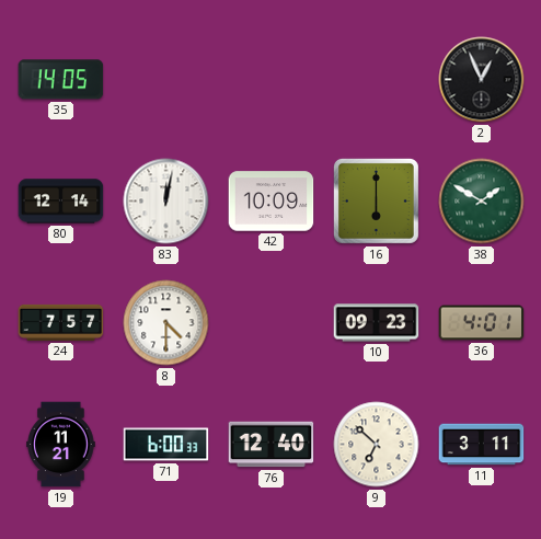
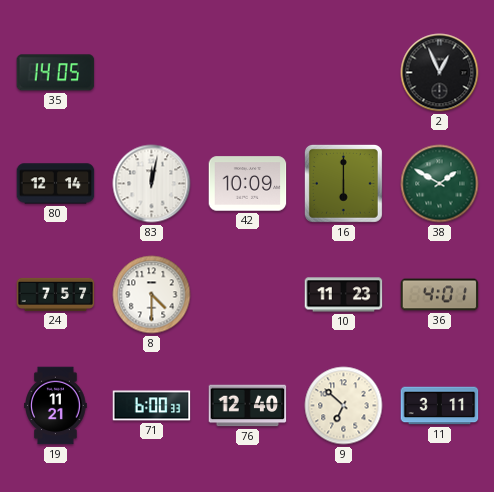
10: 09:23 -> 11:23
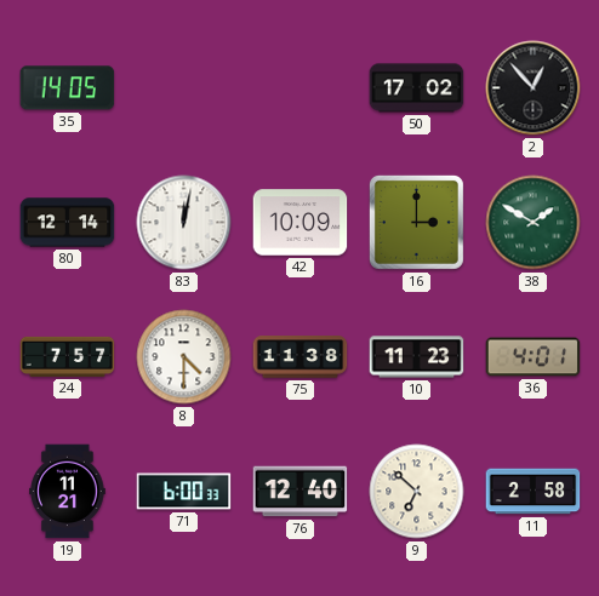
50: none -> 17:02
2: 12:56 -> 12:53
16: 6:00 -> 3:00
75: none -> 11:38
11: 3:11 -> 2:58
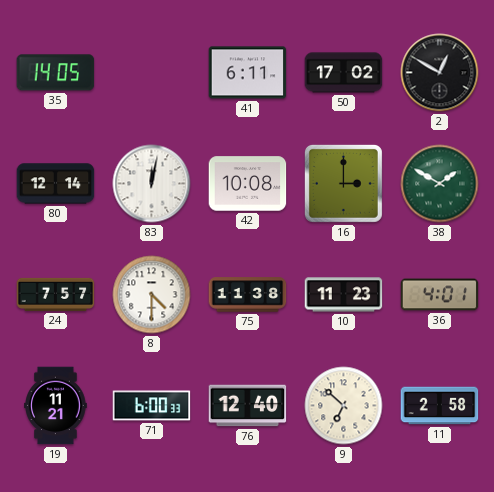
41: none -> 6:11
2: 12:53 -> 12:50
42: 10:09 -> 10:08
